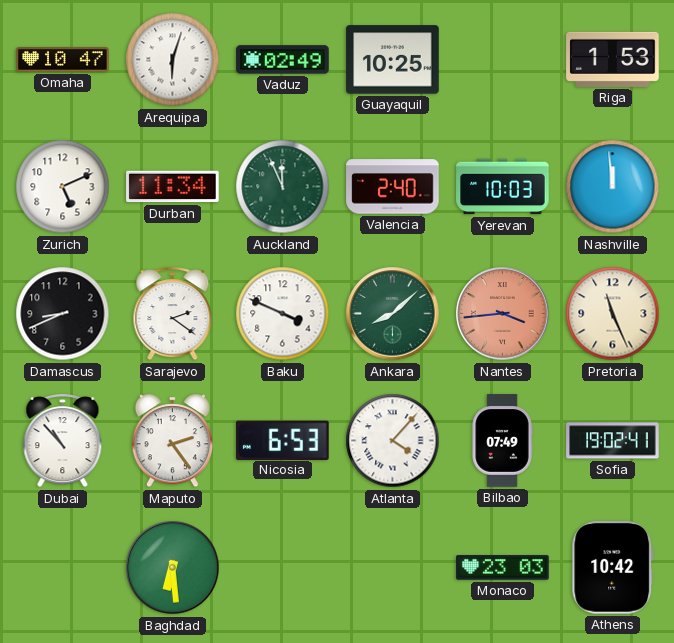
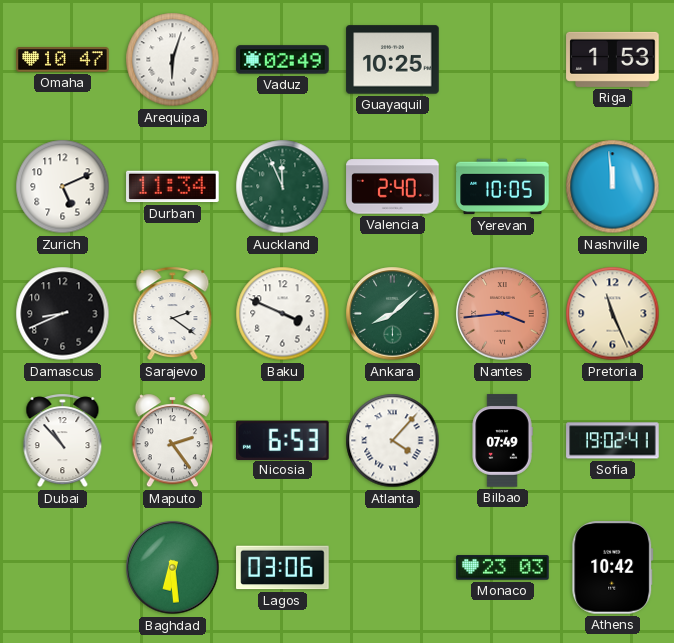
Yerevan: 10:03 -> 10:05
Lagos: none -> 03:06
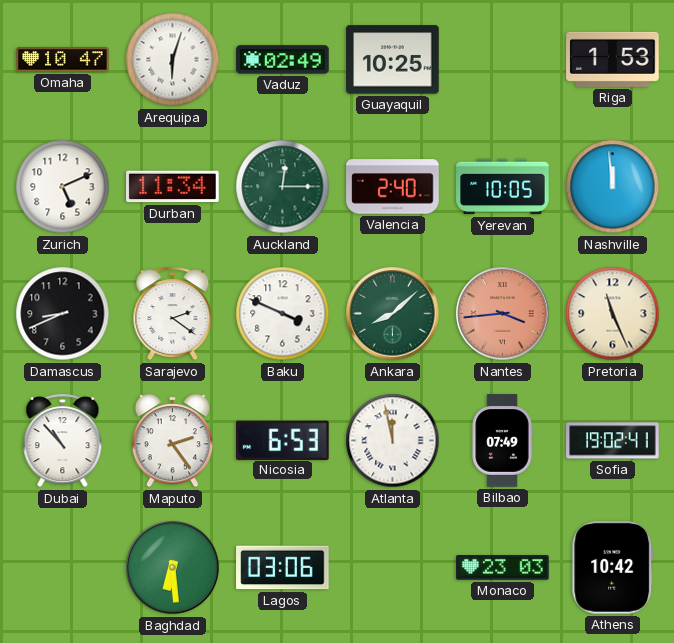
Auckland: 11:56 -> 12:15
Atlanta: 4:07 -> 11:58
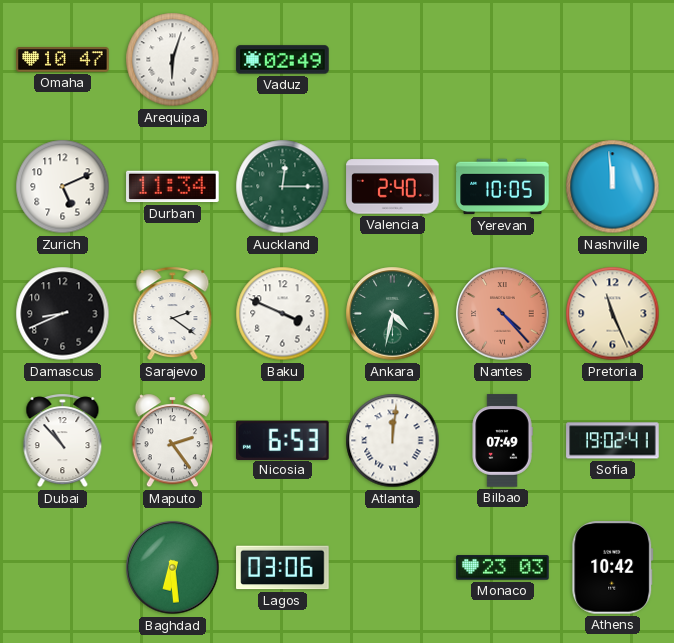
Guayaquil: 10:25 -> none
Riga: 1:53 -> none
Ankara: 8:08 -> 4:32
Nantes: 3:44 -> 4:23
Atlanta: 11:58 -> 12:01
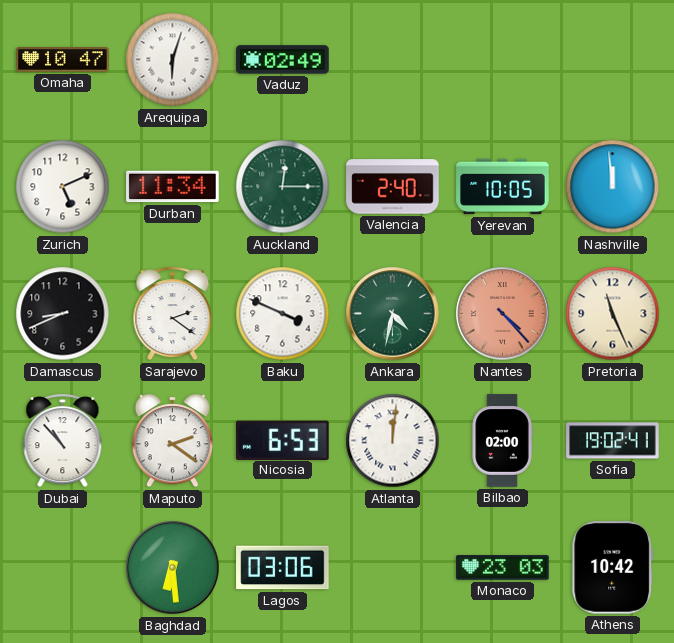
Maputo: 2:24 -> 2:21
Bilbao: 07:49 -> 02:00
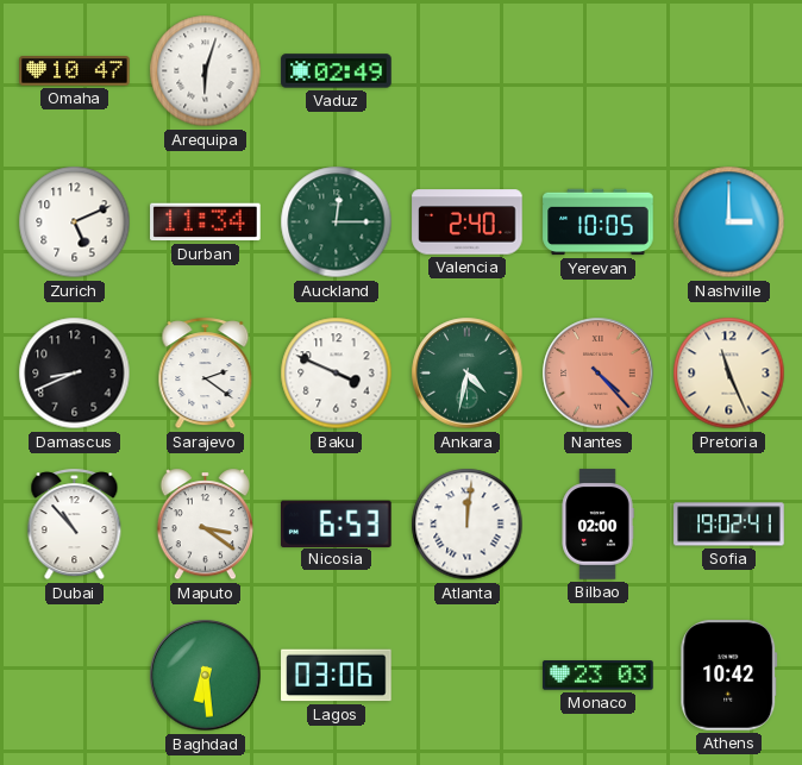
Nashville: 11:59 -> 3:00
Maputo: 2:21 -> 3:21
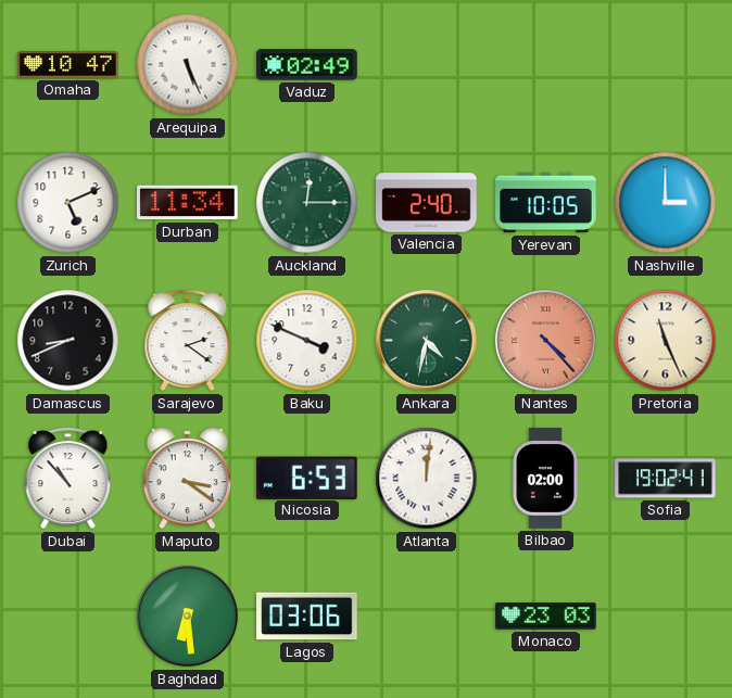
Arequipa: 6:03 -> 5:26
Athens: 10:42 -> none
